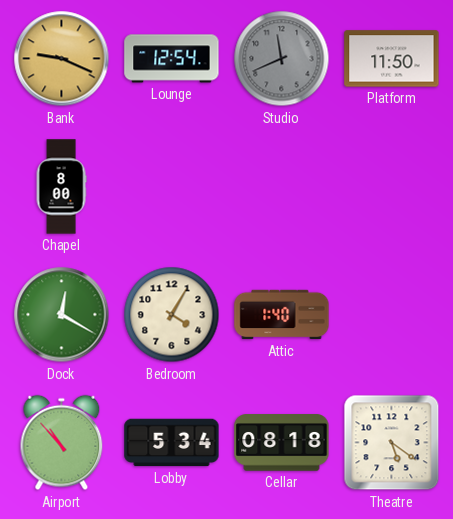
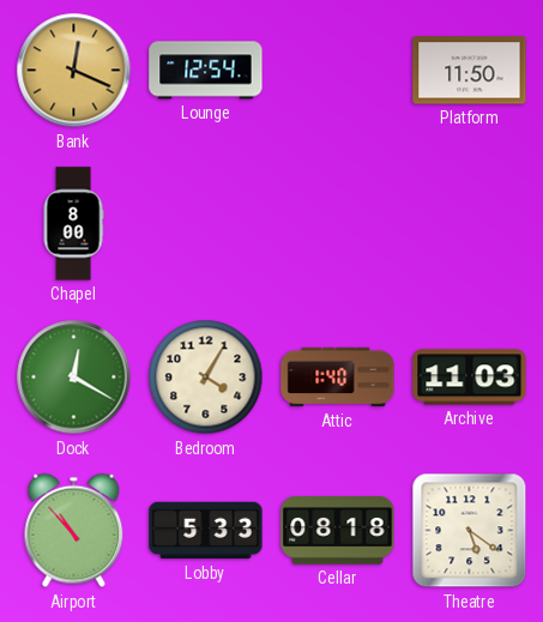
Bank: 9:19 -> 12:19
Studio: 11:41 -> none
Archive: none -> 11:03
Lobby: 5:34 -> 5:33
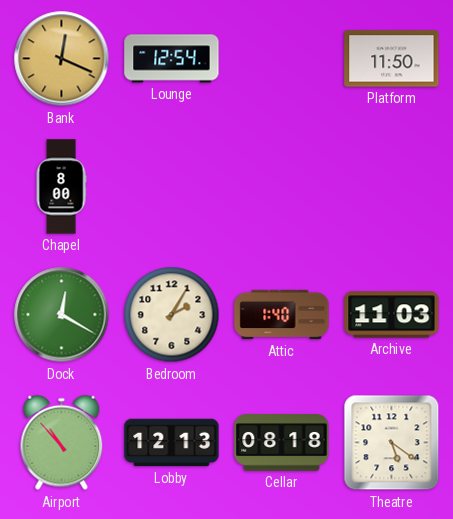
Bedroom: 4:05 -> 2:05
Lobby: 5:33 -> 12:13
